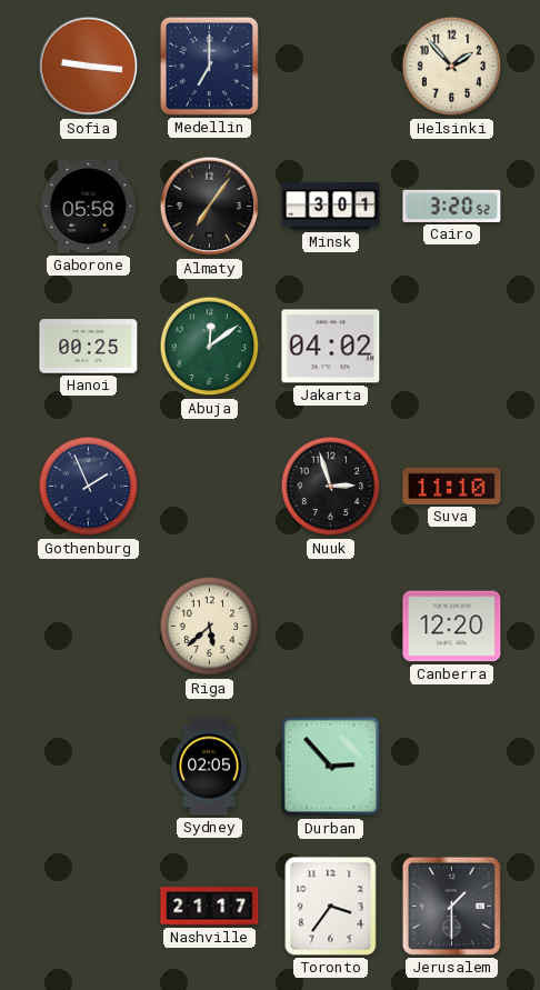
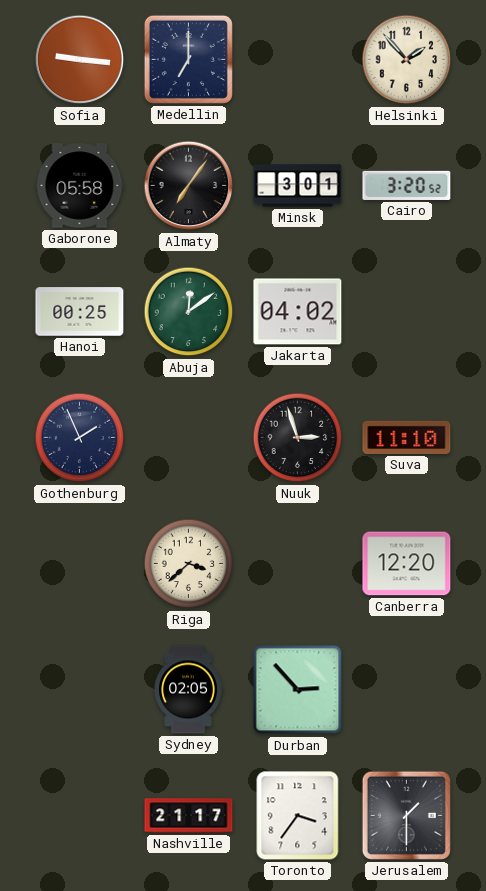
Riga: 5:38 -> 3:38
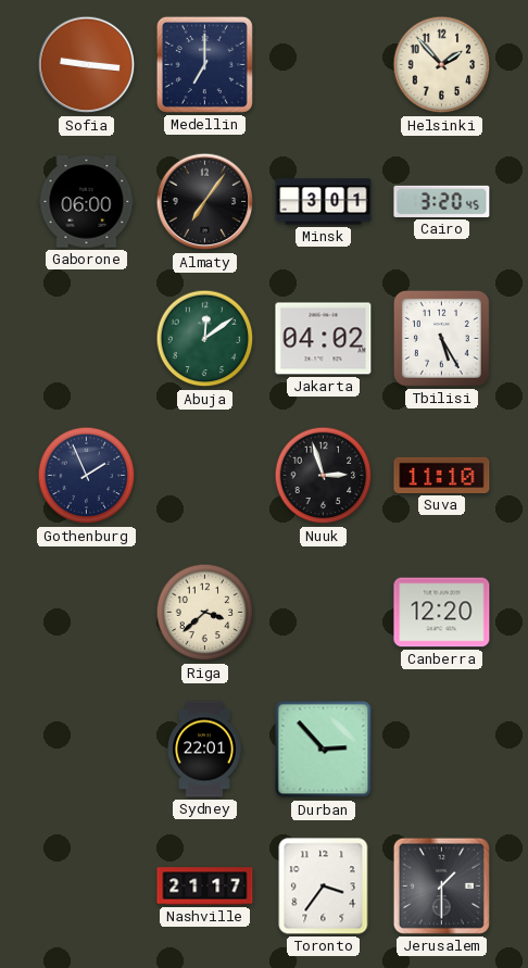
Gaborone: 05:58 -> 06:00
Cairo: 3:20:52 -> 3:20:45
Hanoi: 00:25 -> none
Tbilisi: none -> 5:25
Sydney: 02:05 -> 22:01
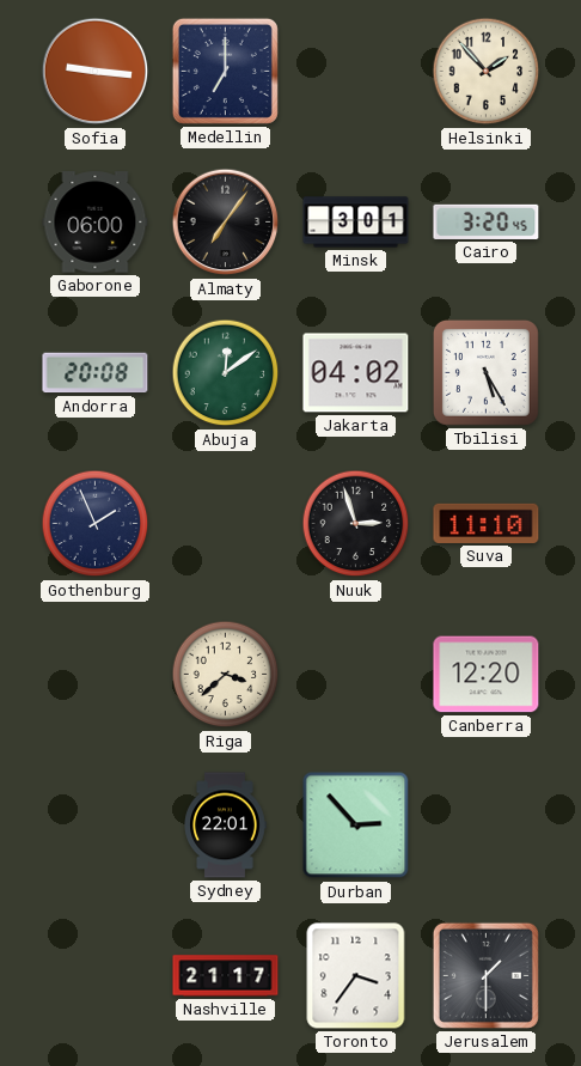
Andorra: none -> 20:08
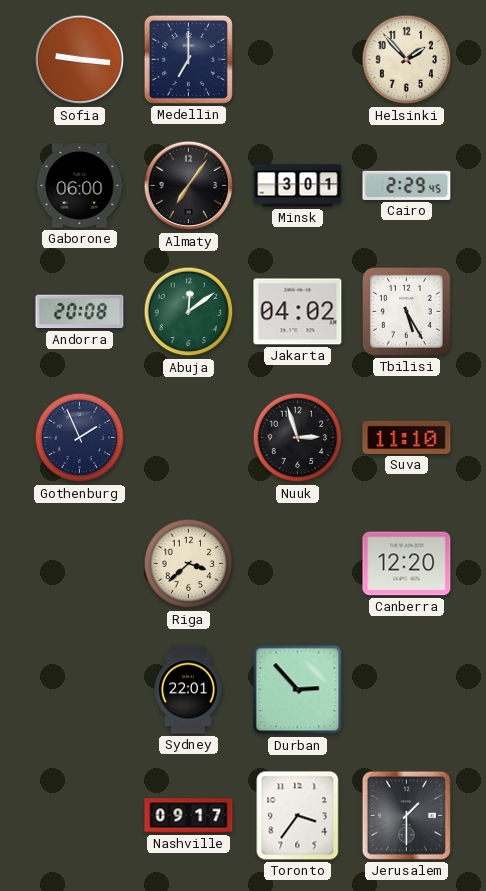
Cairo: 3:20 -> 2:29
Nashville: 21:17 -> 09:17
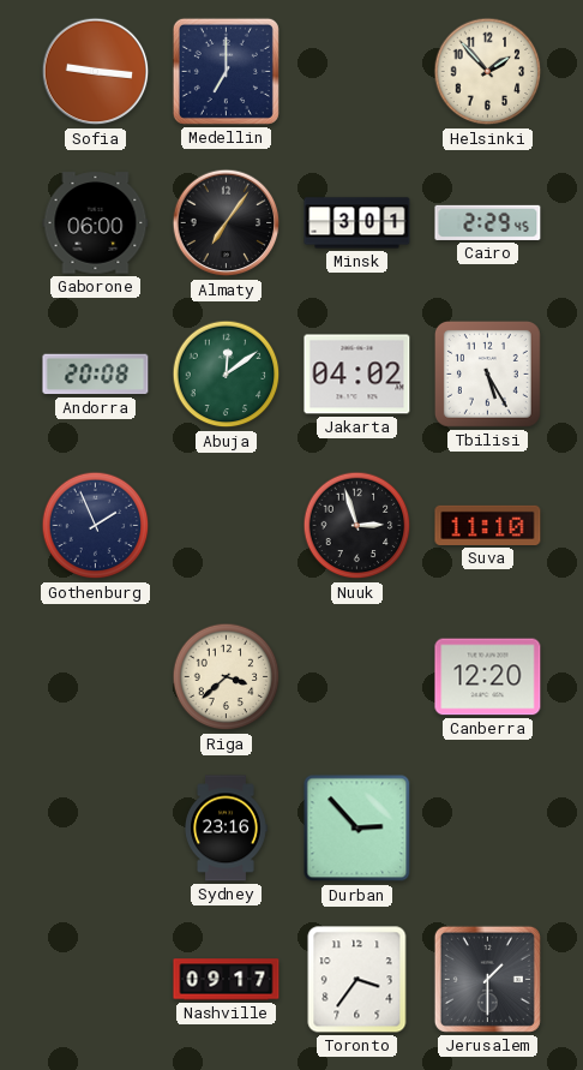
Sydney: 22:01 -> 23:16
